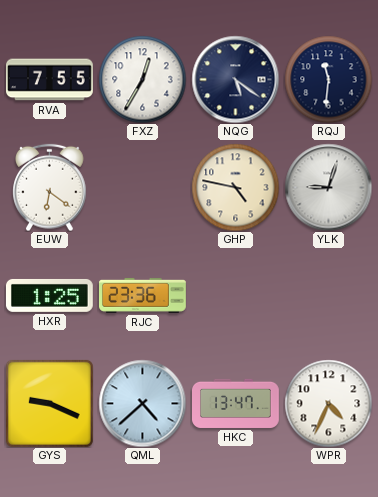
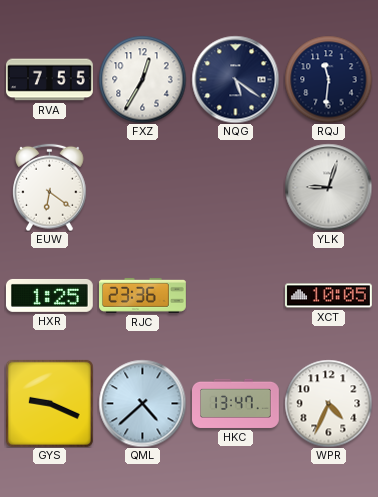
GHP: 4:47 -> none
XCT: none -> 10:05
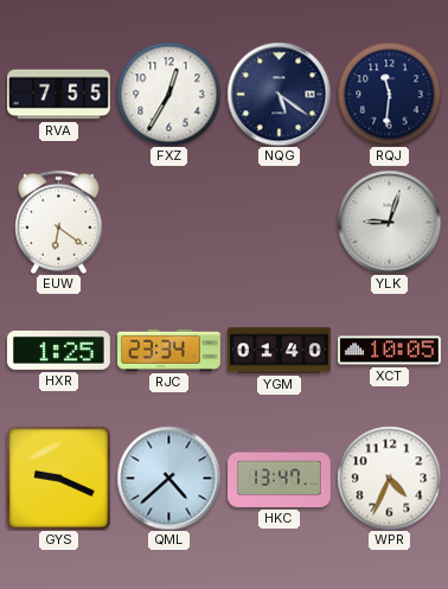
RJC: 23:36 -> 23:34
YGM: none -> 01:40
